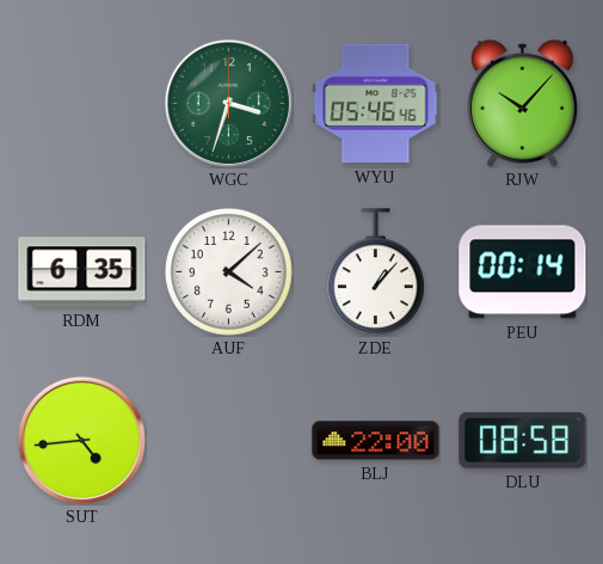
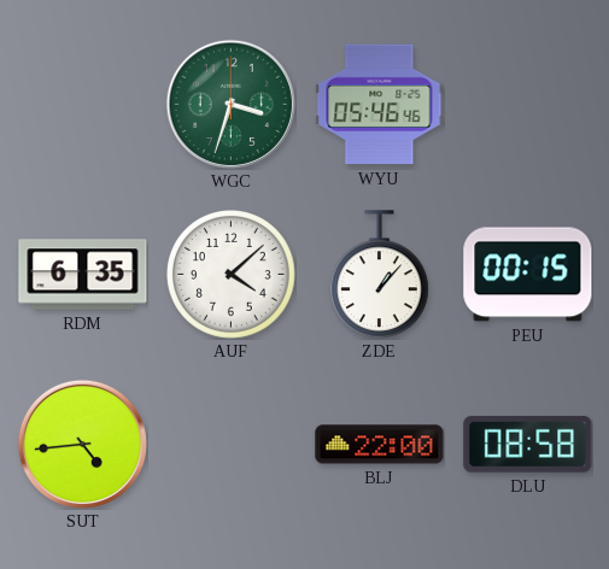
RJW: 10:07 -> none
PEU: 00:14 -> 00:15
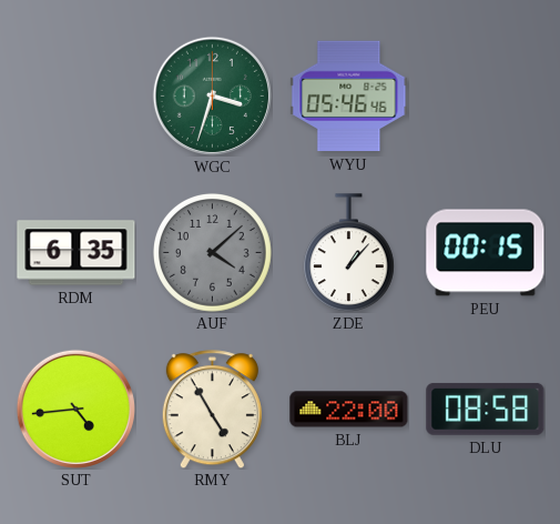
AUF dial: white -> grey
RMY: none -> 4:55
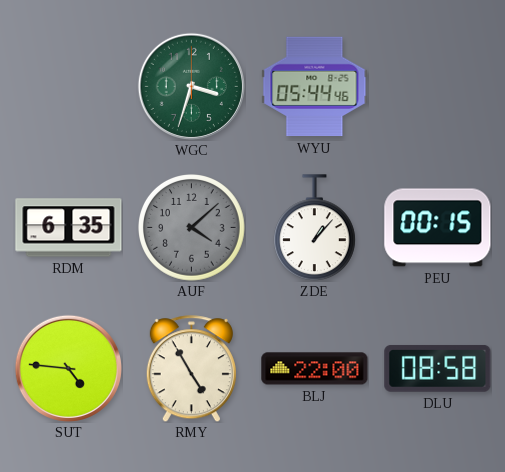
WYU: 05:46 -> 05:44
SUT: 4:44 -> 4:46
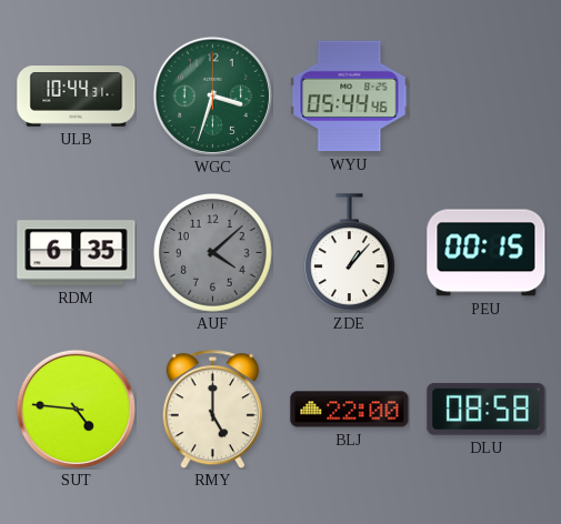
ULB: none -> 10:44
RMY: 4:55 -> 5:00
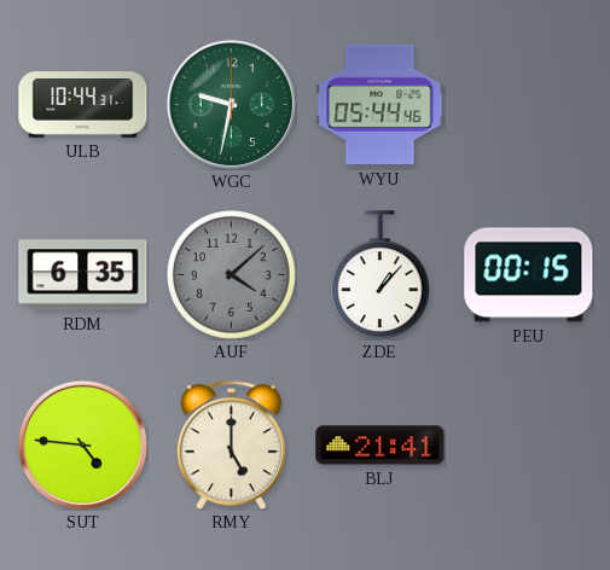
WGC: 3:33 -> 9:32
BLJ: 22:00 -> 21:41
DLU: 08:58 -> none
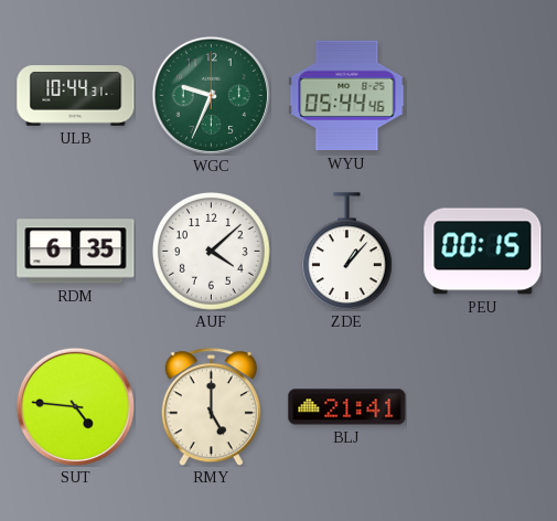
WGC: 9:32 -> 9:34
AUF dial: grey -> white
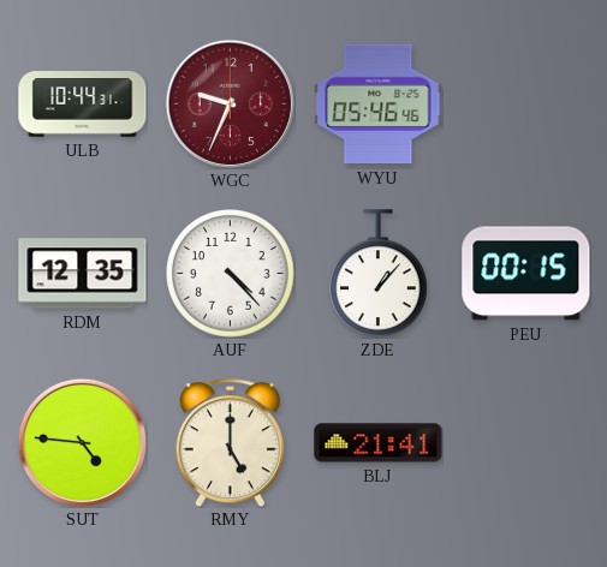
WGC dial: green -> burgundy
WYU: 05:44 -> 05:46
RDM: 6:35 -> 12:35
AUF: 4:08 -> 4:23
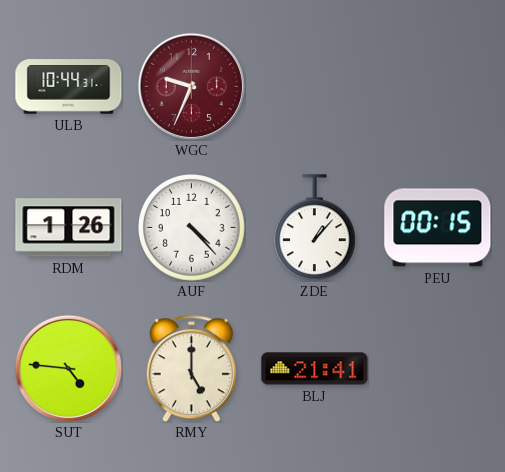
WYU: 05:46 -> none
RDM: 12:35 -> 1:26
